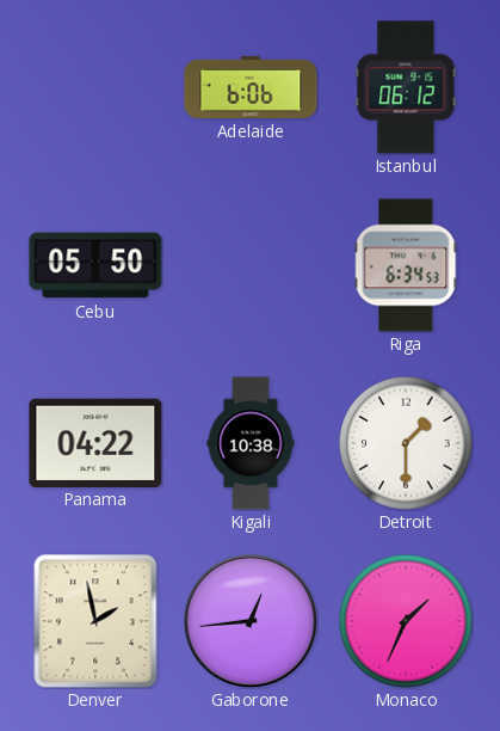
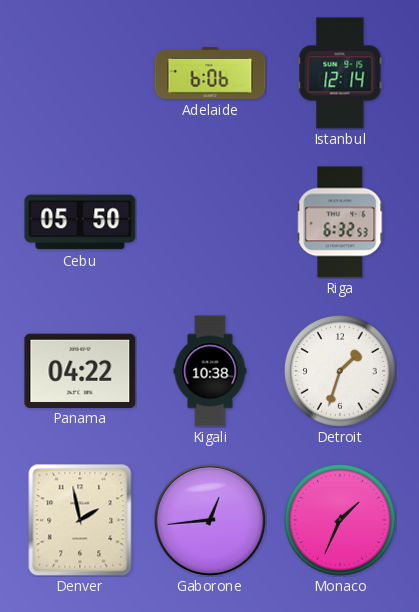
Istanbul: 06:12 -> 12:14
Riga: 6:34 -> 6:32
Detroit: 1:30 -> 1:33
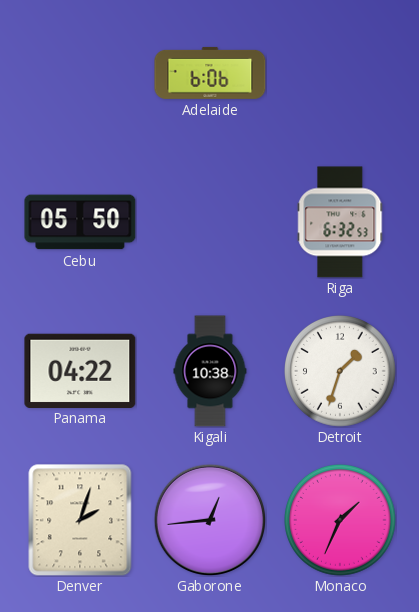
Istanbul: 12:14 -> none
Denver: 1:58 -> 2:03
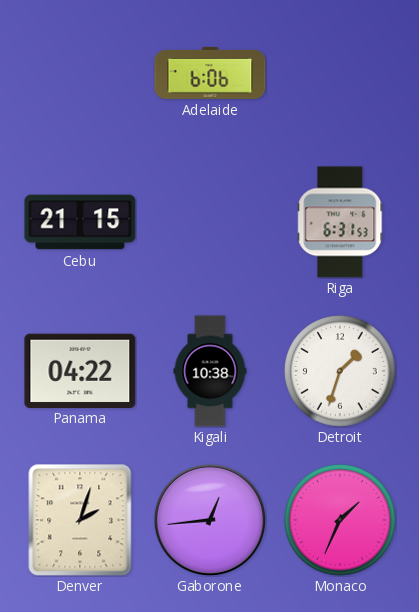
Cebu: 05:50 -> 21:15
Riga: 6:32 -> 6:31
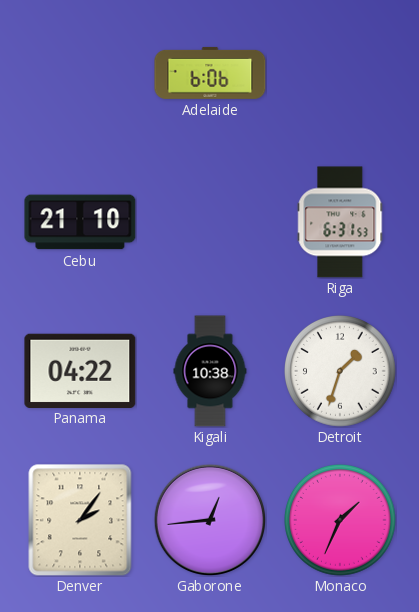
Cebu: 21:15 -> 21:10
Denver: 2:03 -> 2:06
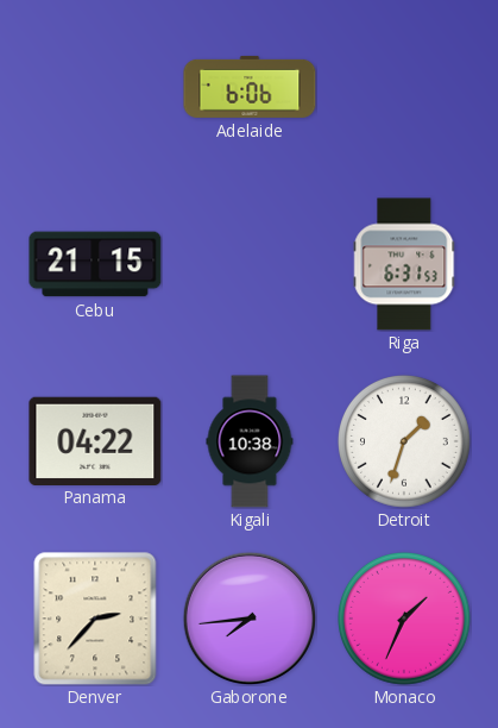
Cebu: 21:10 -> 21:15
Denver: 2:06 -> 2:37
Gaborone: 12:44 -> 7:44
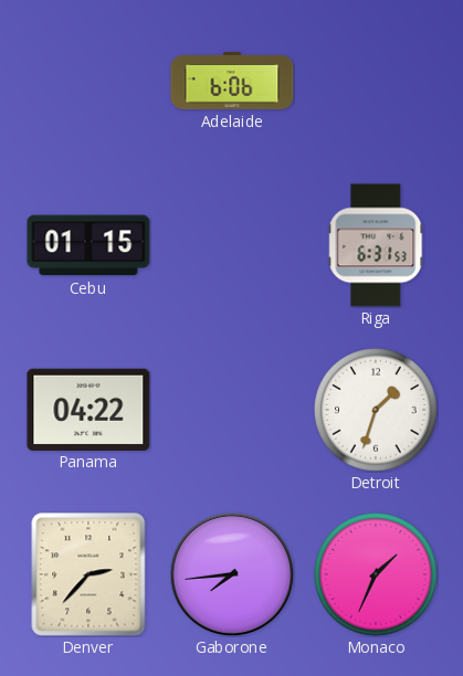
Cebu: 21:15 -> 01:15
Kigali: 10:38 -> none
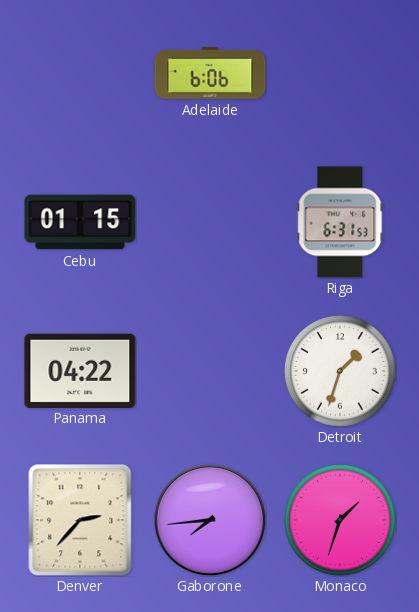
Monaco: 1:34 -> 1:33
